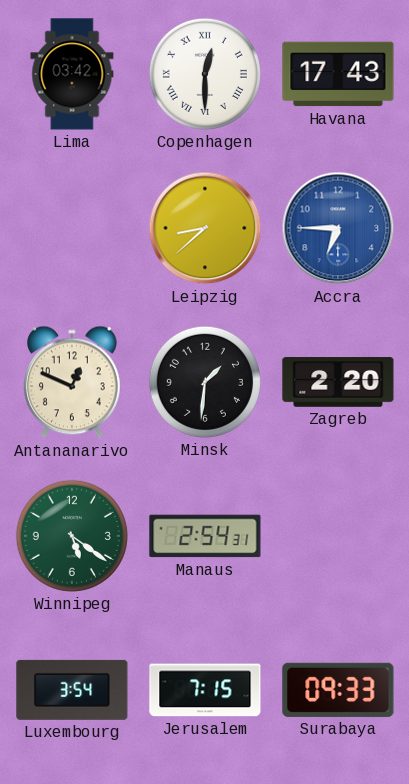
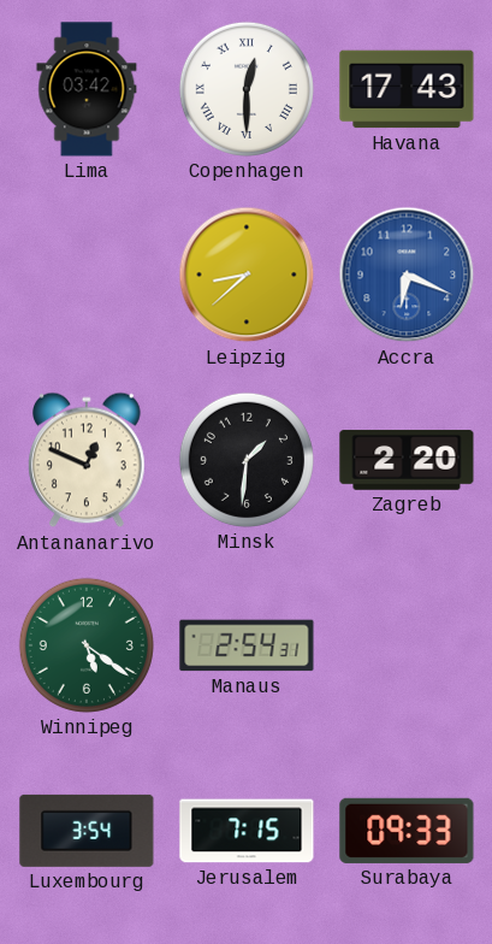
Accra: 6:45 -> 6:19
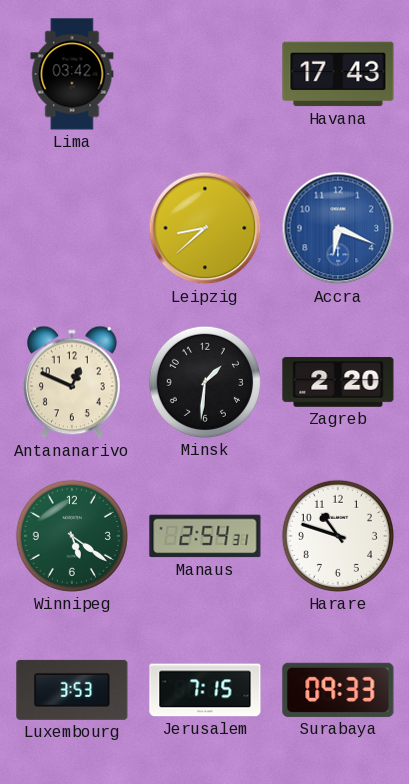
Copenhagen: 12:30 -> none
Harare: none -> 10:48
Luxembourg: 3:54 -> 3:53
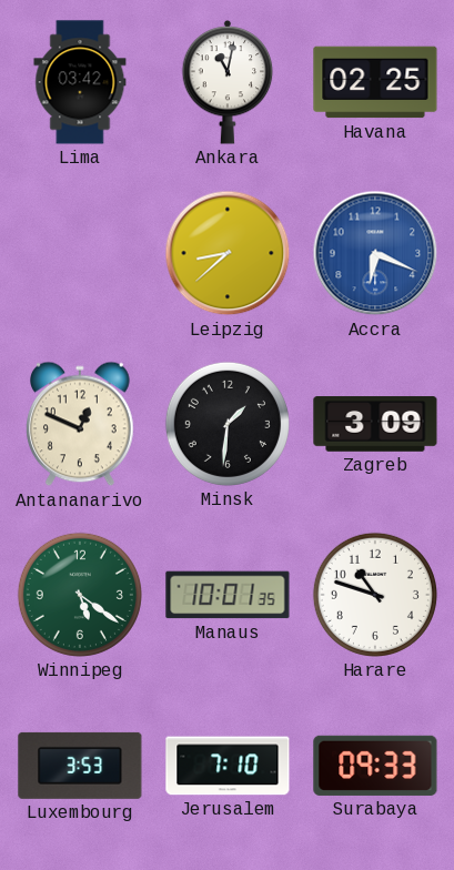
Ankara: none -> 11:02
Havana: 17:43 -> 02:25
Zagreb: 2:20 -> 3:09
Manaus: 2:54 -> 10:01
Jerusalem: 7:15 -> 7:10
